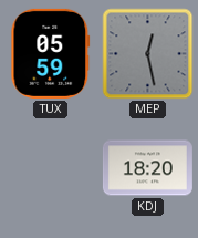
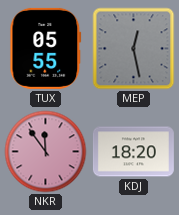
TUX: 05:59 -> 05:55
NKR: none -> 11:54
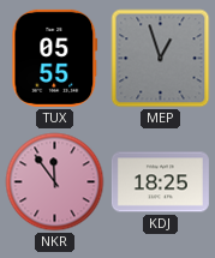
MEP: 12:28 -> 12:57
KDJ: 18:20 -> 18:25
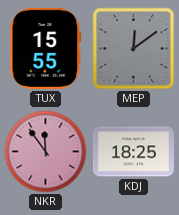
TUX: 05:55 -> 15:55
MEP: 12:57 -> 12:09
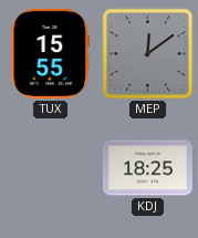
NKR: 11:54 -> none
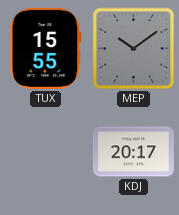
MEP: 12:09 -> 10:09
KDJ: 18:25 -> 20:17
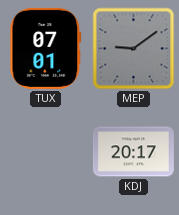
TUX: 15:55 -> 07:01
MEP: 10:09 -> 9:09
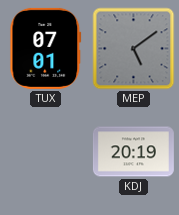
MEP: 9:09 -> 5:09
KDJ: 20:17 -> 20:19
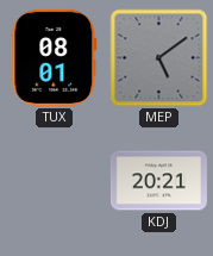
TUX: 07:01 -> 08:01
KDJ: 20:19 -> 20:21
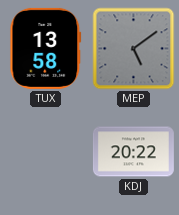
TUX: 08:01 -> 13:58
KDJ: 20:21 -> 20:22
